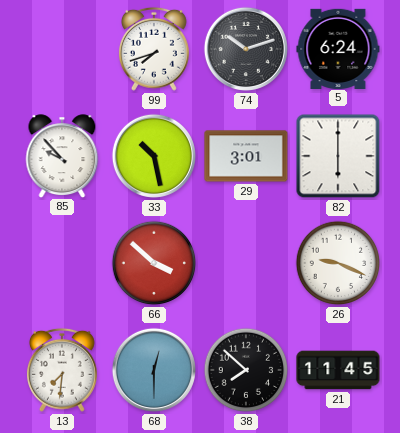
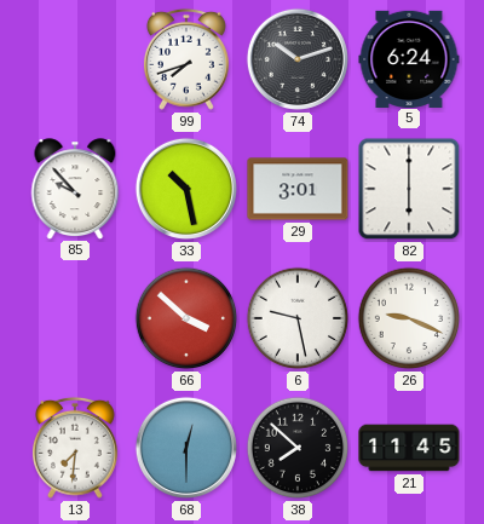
6: none -> 9:28
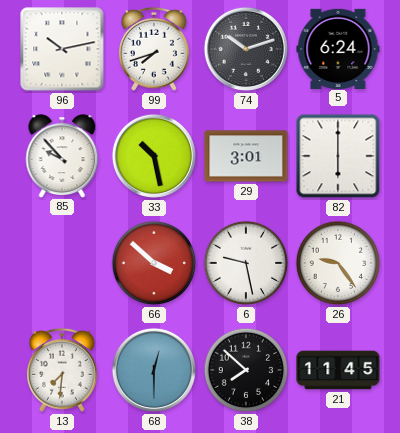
96: none -> 10:13
26: 9:19 -> 9:24
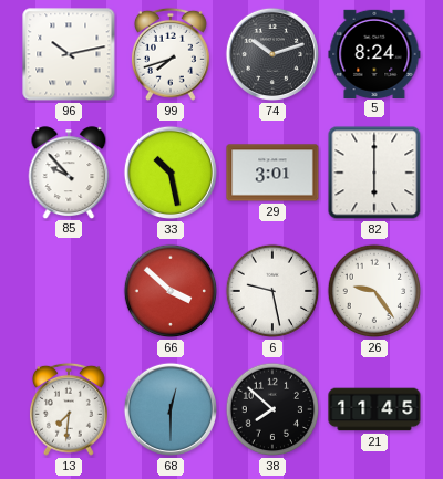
5: 6:24 -> 8:24
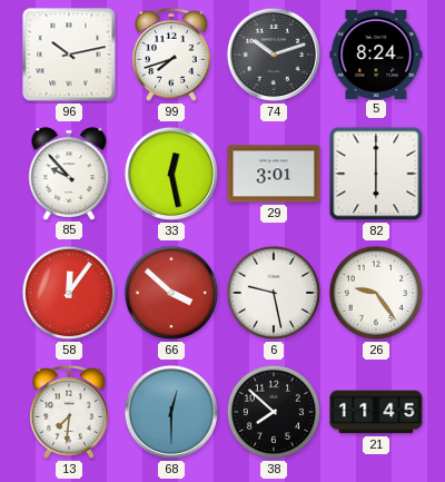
33: 10:28 -> 12:28
58: none -> 12:06
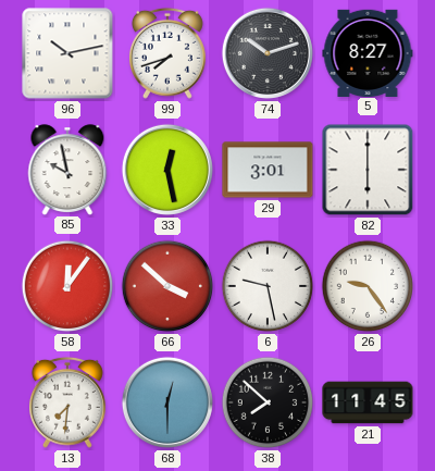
5: 8:24 -> 8:27
85: 9:53 -> 9:58
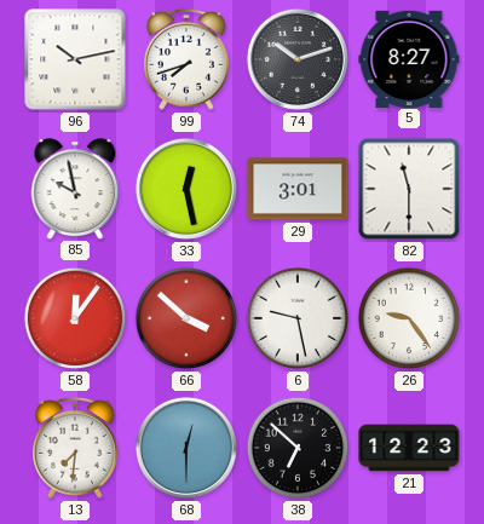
82: 6:00 -> 11:30
38: 7:52 -> 6:52
21: 11:45 -> 12:23
